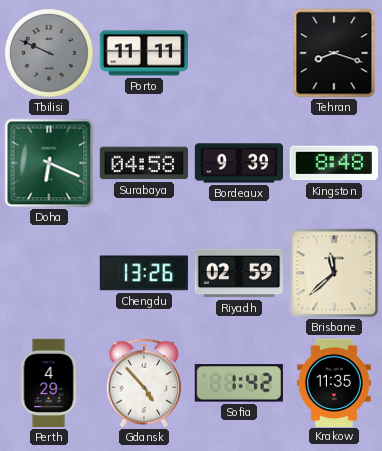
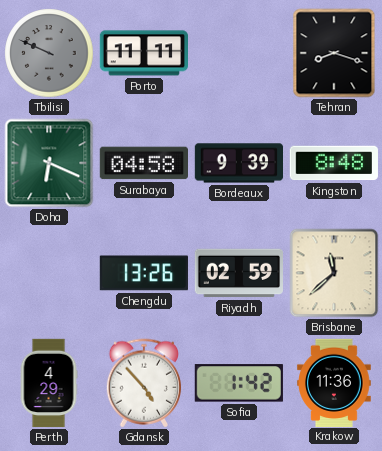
Krakow: 11:35 -> 11:36
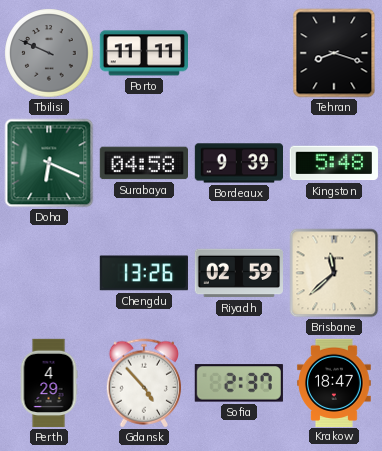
Kingston: 8:48 -> 5:48
Sofia: 1:42 -> 2:37
Krakow: 11:36 -> 18:47
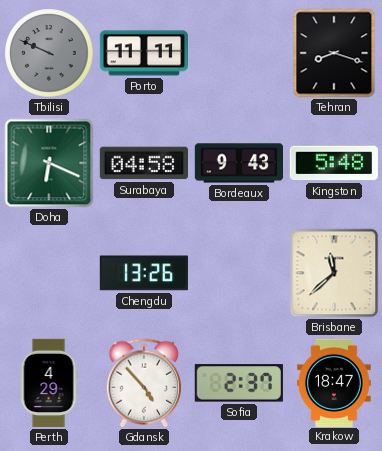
Bordeaux: 9:39 -> 9:43
Riyadh: 02:59 -> none
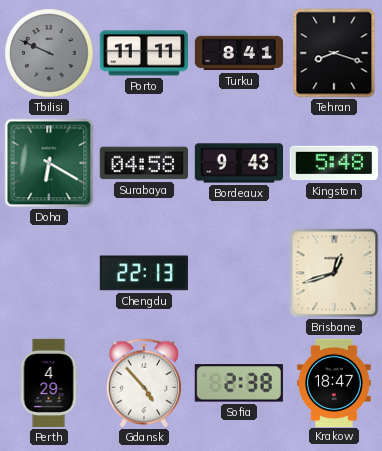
Turku: none -> 8:41
Doha: 6:19 -> 6:20
Chengdu: 13:26 -> 22:13
Brisbane: 11:38 -> 12:42
Sofia: 2:37 -> 2:38
